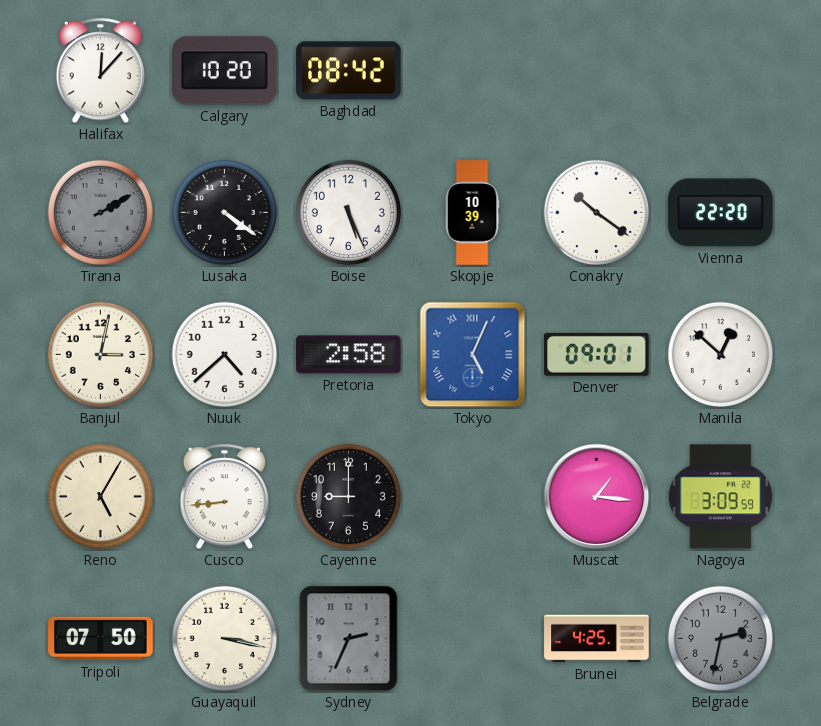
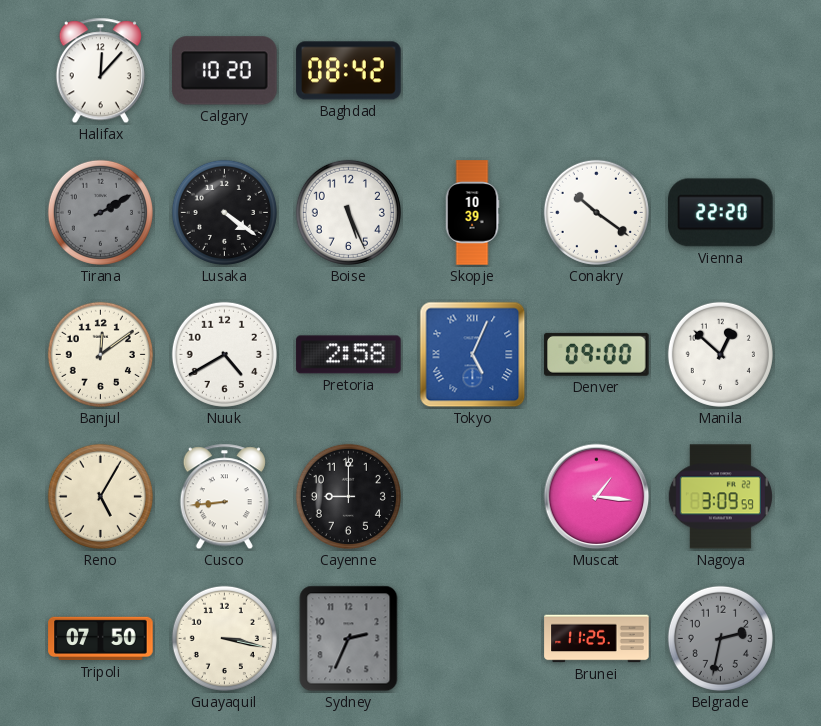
Banjul: 3:02 -> 12:09
Nuuk: 4:38 -> 4:40
Denver: 09:01 -> 09:00
Brunei: 4:25 -> 11:25
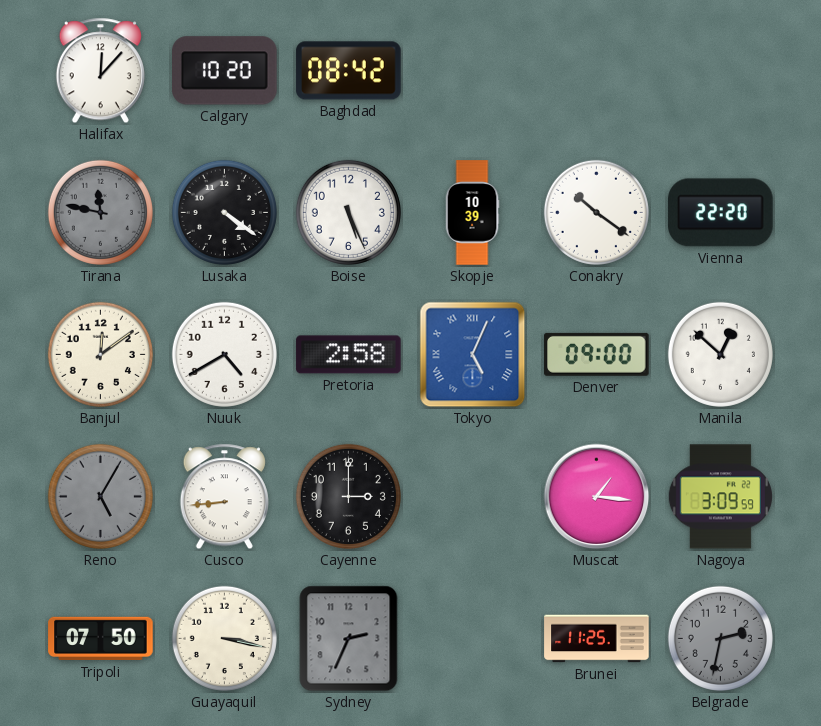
Tirana: 2:10 -> 11:47
Reno dial: cream -> grey
Cayenne: 9:00 -> 3:00
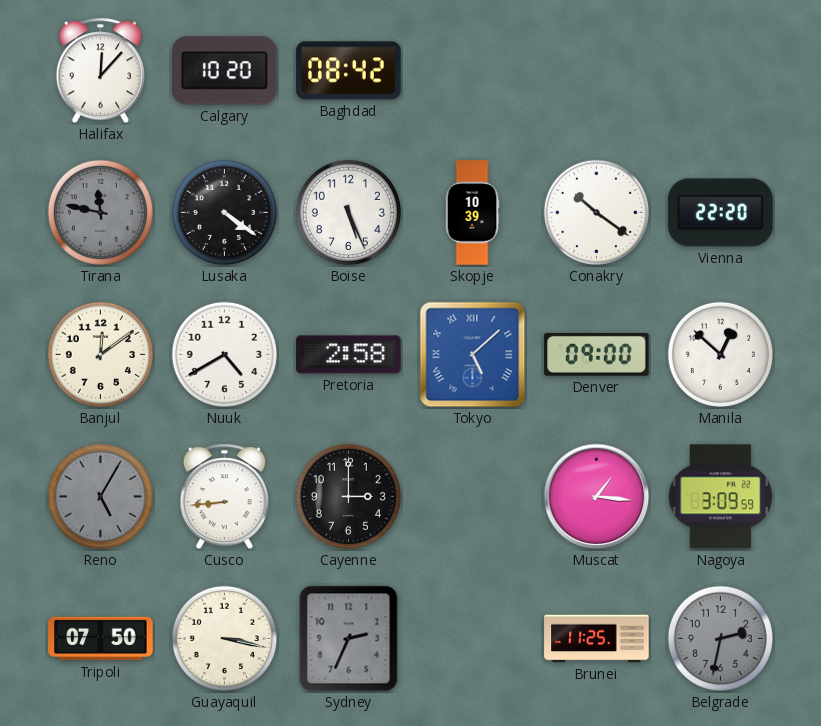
Tokyo: 5:04 -> 5:08
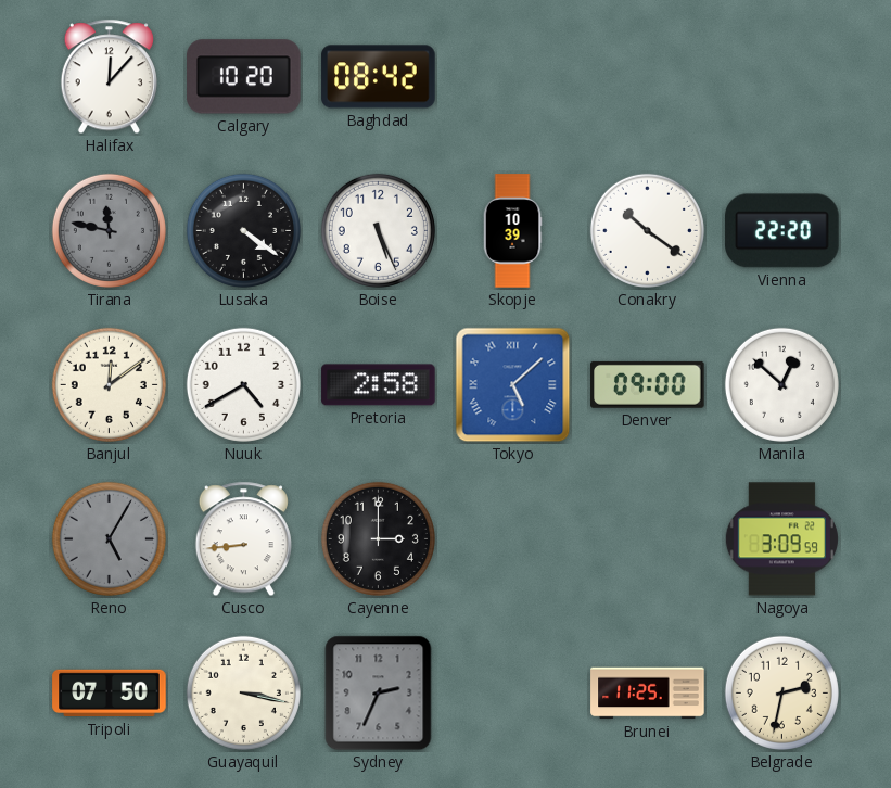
Muscat: 1:16 -> none
Belgrade dial: grey -> cream
